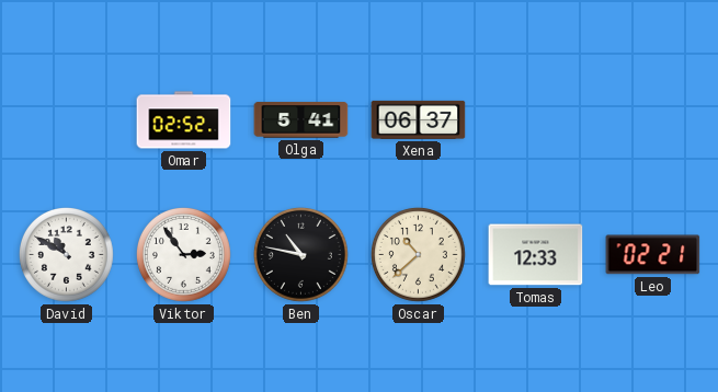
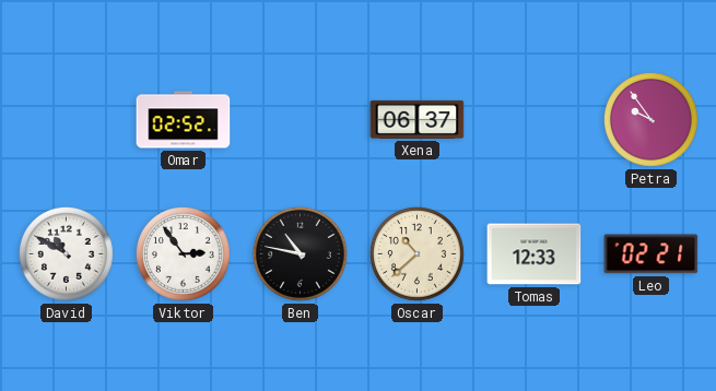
Olga: 5:41 -> none
Petra: none -> 9:54
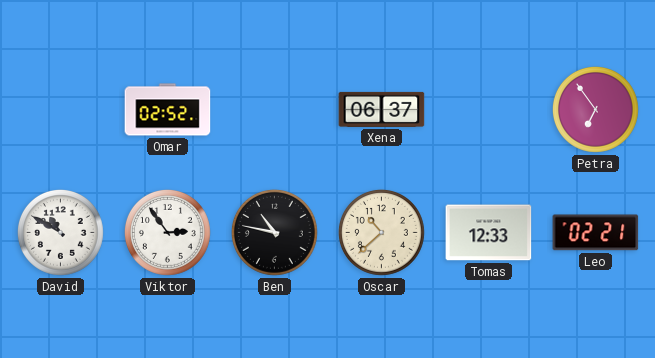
Petra: 9:54 -> 6:54
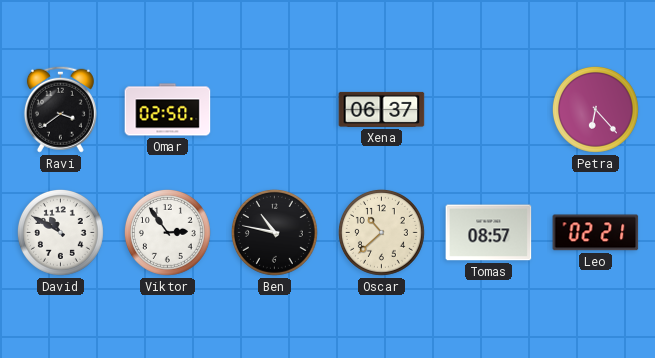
Ravi: none -> 3:39
Omar: 02:52 -> 02:50
Petra: 6:54 -> 6:23
Tomas: 12:33 -> 08:57
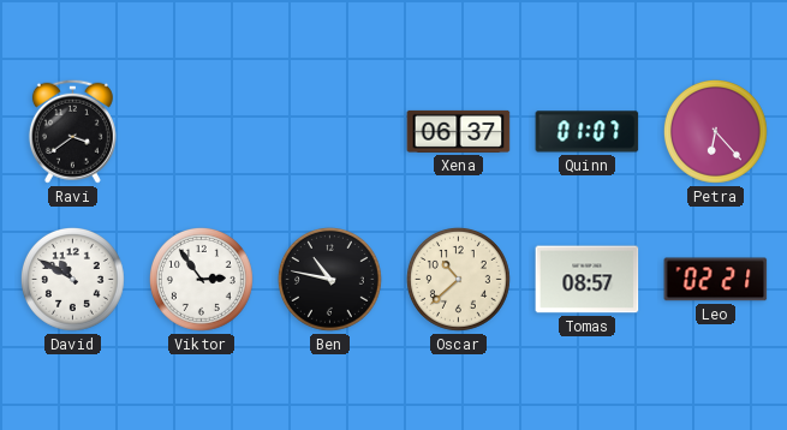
Omar: 02:50 -> none
Quinn: none -> 01:07
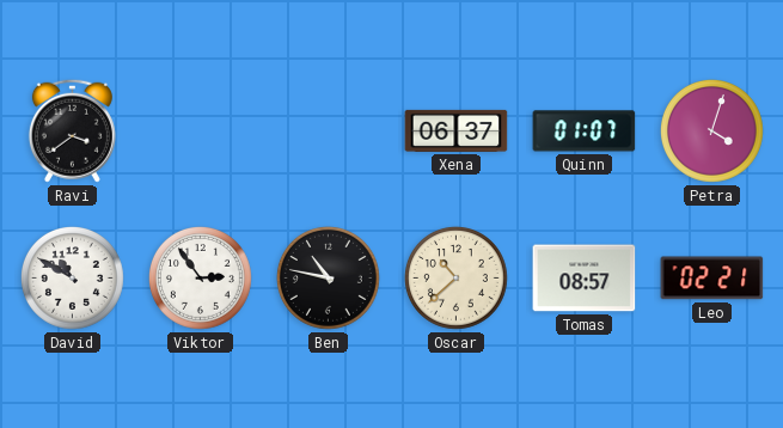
Petra: 6:23 -> 4:03
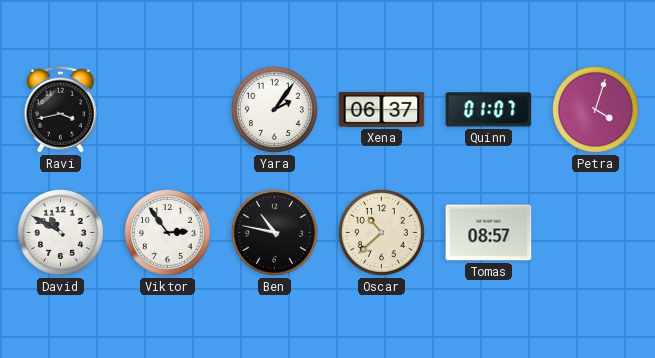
Ravi: 3:39 -> 3:43
Yara: none -> 2:06
Leo: 02:21 -> none
